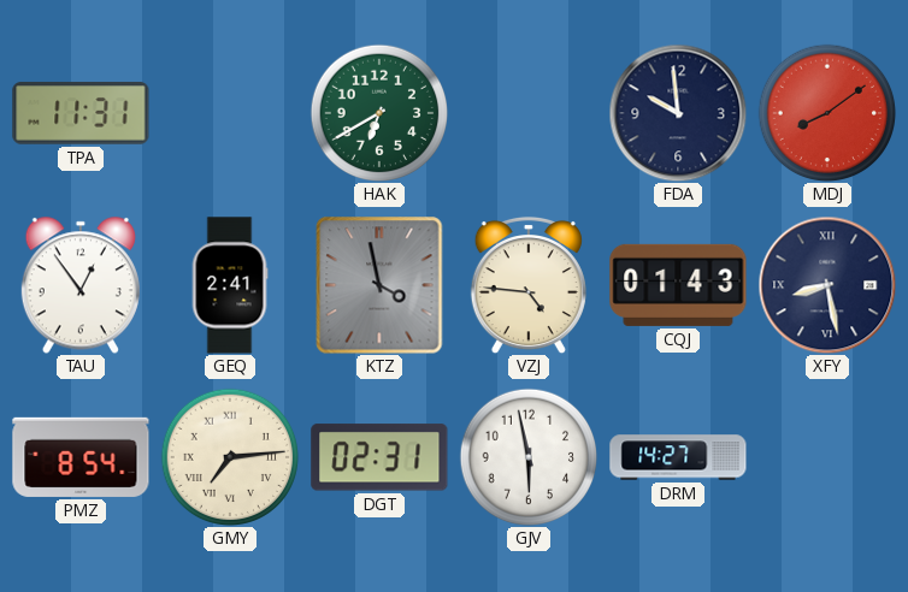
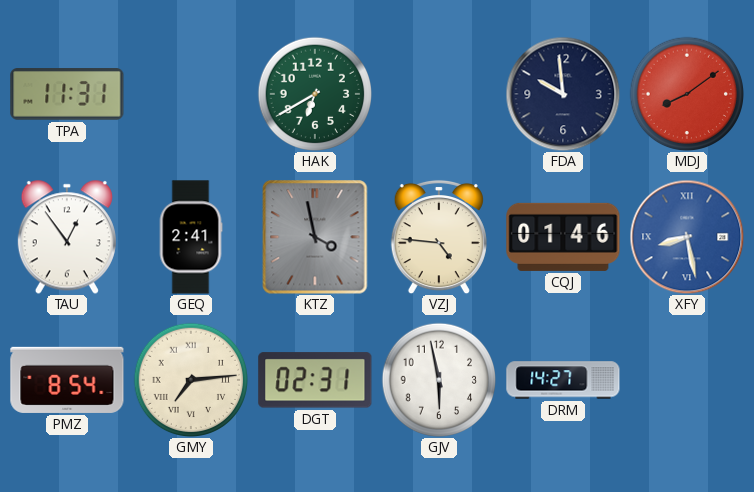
CQJ: 01:43 -> 01:46
XFY dial: navy -> blue
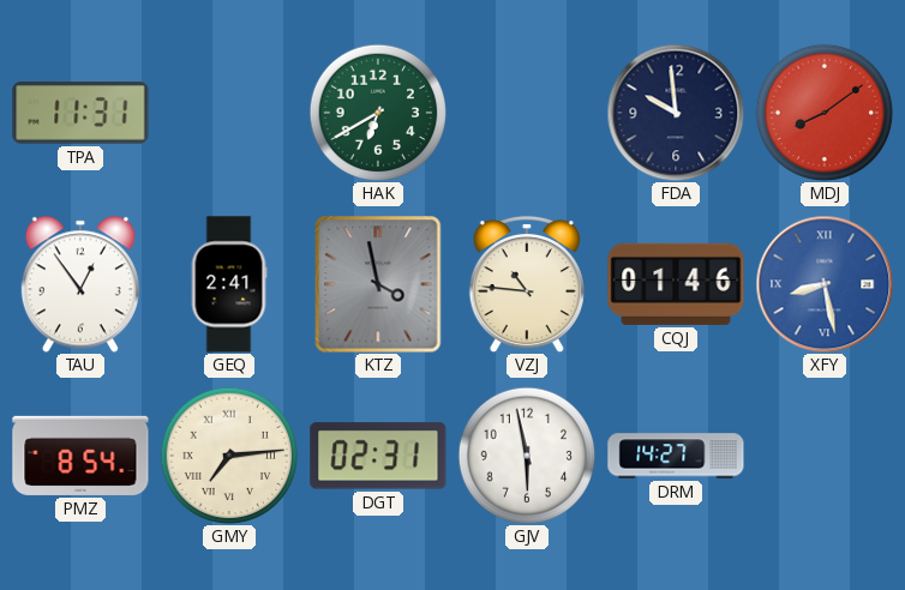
VZJ: 4:46 -> 10:46
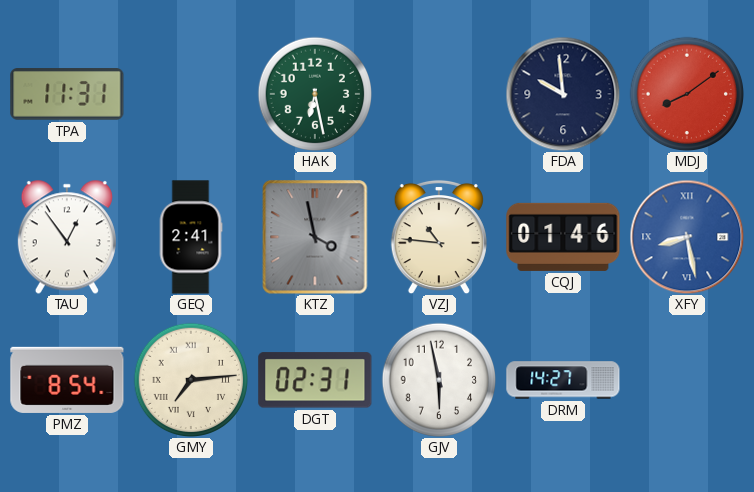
HAK: 6:40 -> 6:28
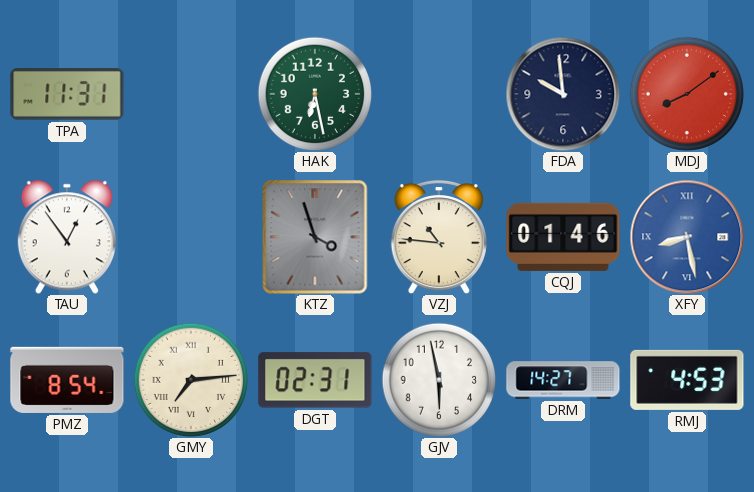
GEQ: 2:41 -> none
KTZ: 3:58 -> 3:57
RMJ: none -> 4:53
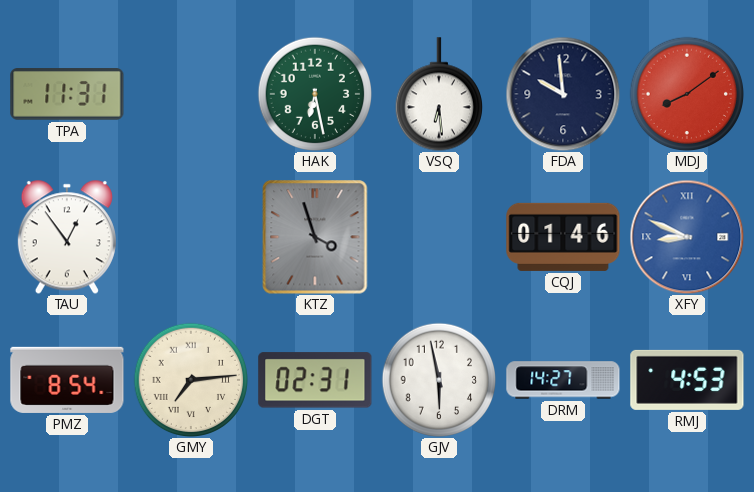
VSQ: none -> 6:29
VZJ: 10:46 -> none
XFY: 8:28 -> 8:49
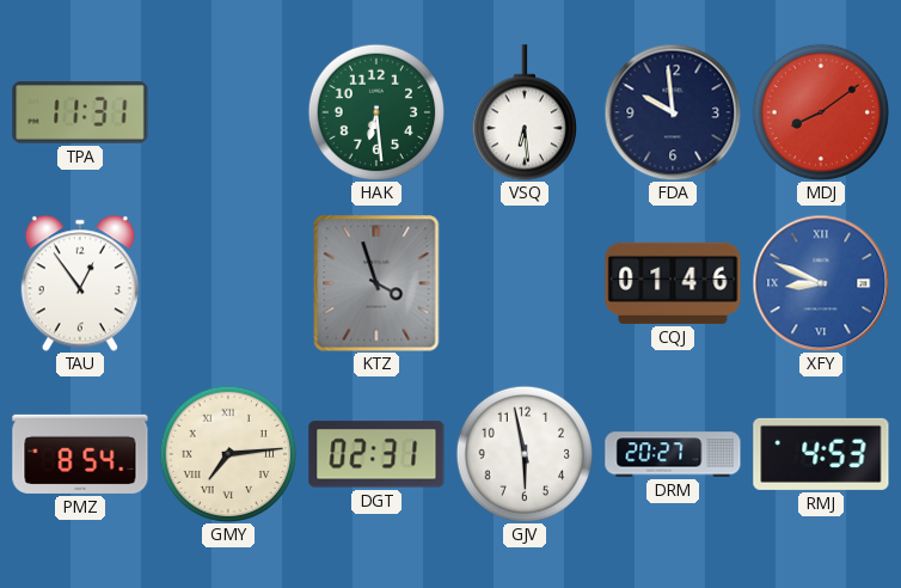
HAK: 6:28 -> 6:29
DRM: 14:27 -> 20:27
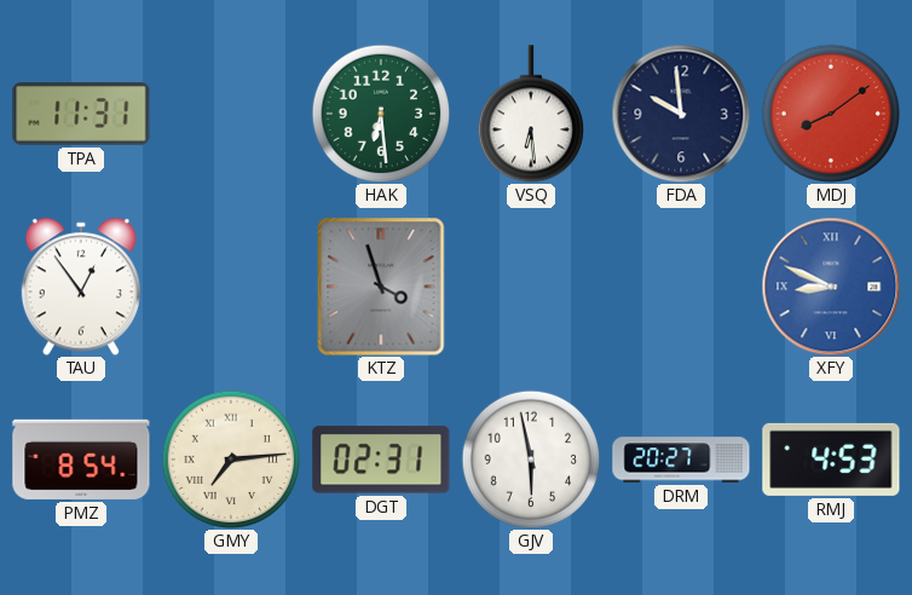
CQJ: 01:46 -> none
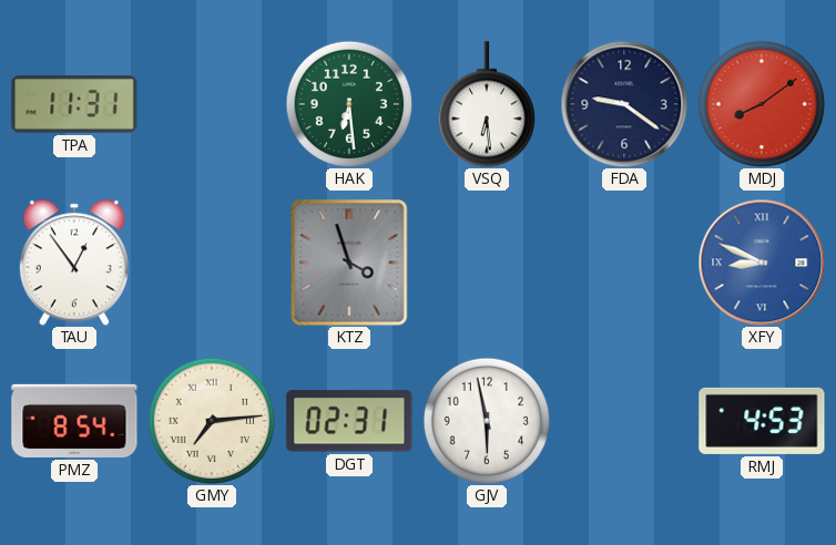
FDA: 9:59 -> 9:21
DRM: 20:27 -> none
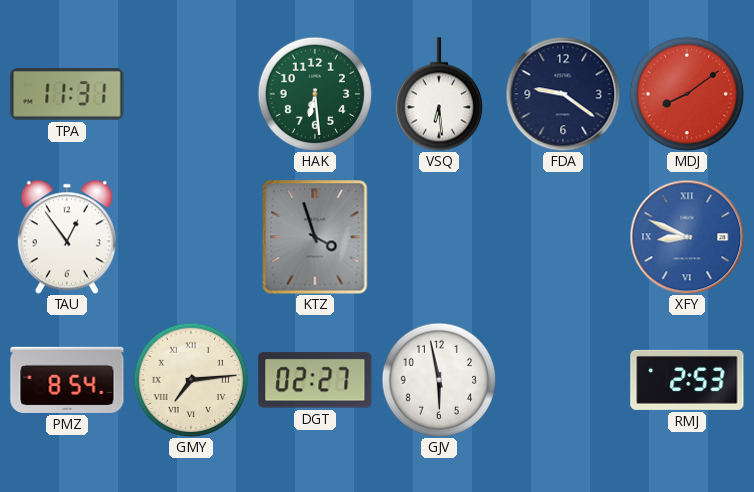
DGT: 02:31 -> 02:27
RMJ: 4:53 -> 2:53
